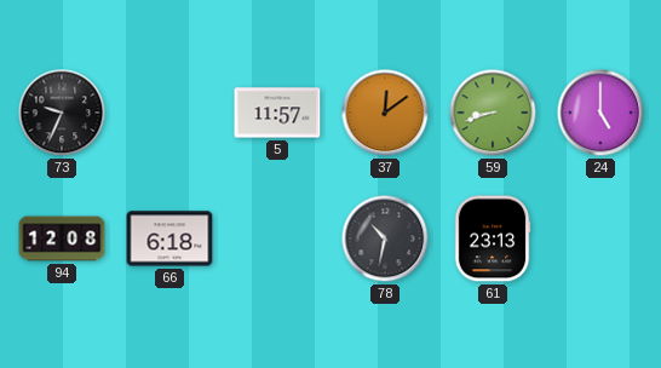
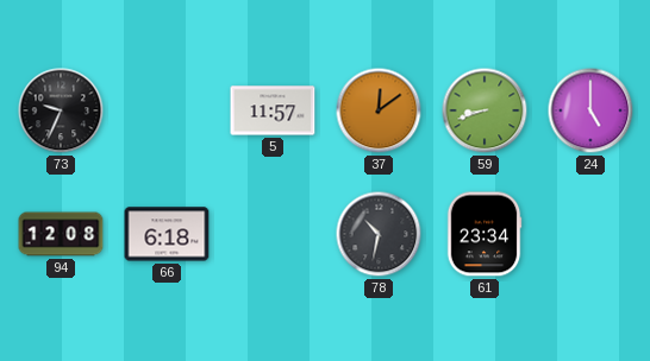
61: 23:13 -> 23:34
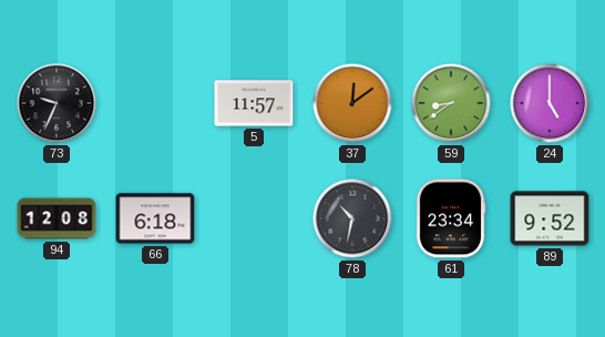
59: 8:42 -> 8:39
89: none -> 9:52
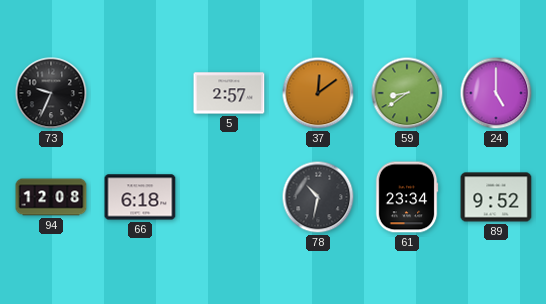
5: 11:57 -> 2:57
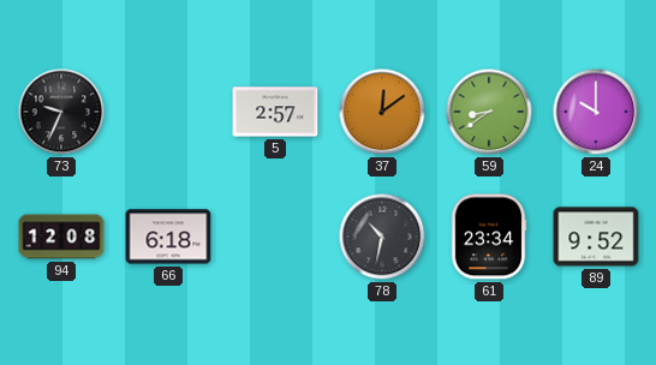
24: 5:00 -> 10:00
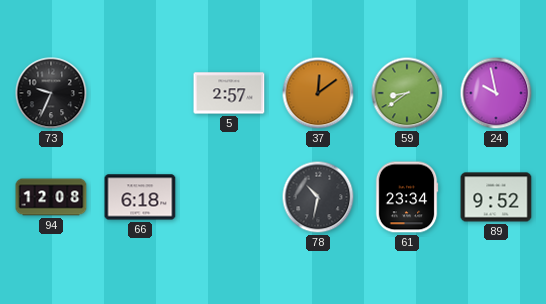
24: 10:00 -> 9:58
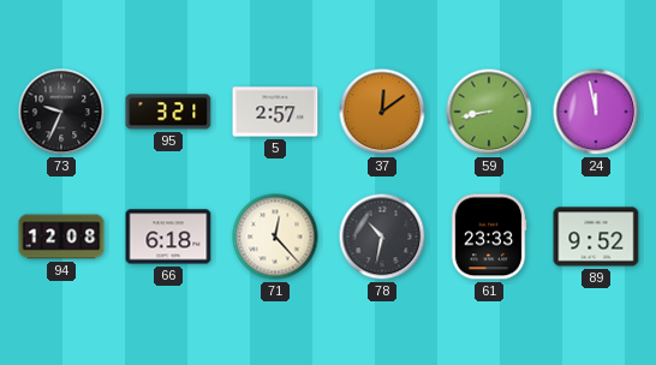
95: none -> 3:21
59: 8:39 -> 8:43
24: 9:58 -> 11:58
71: none -> 12:23
61: 23:34 -> 23:33
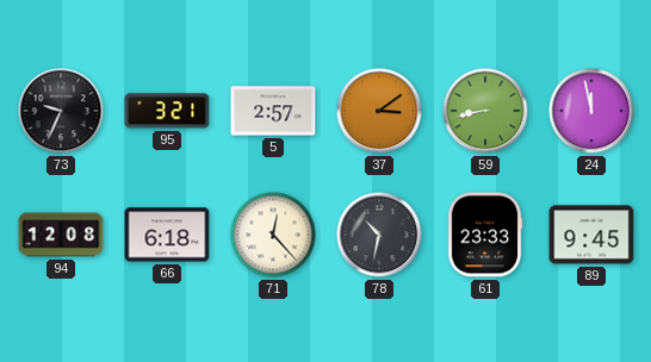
37: 12:09 -> 3:09
89: 9:52 -> 9:45
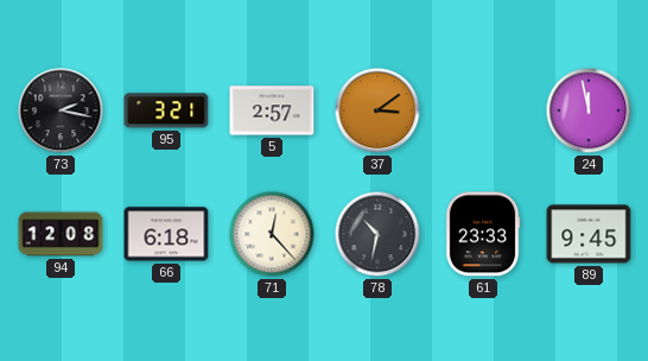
73: 9:34 -> 2:17
59: 8:43 -> none
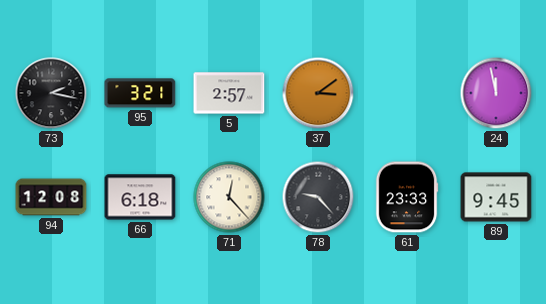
78: 10:32 -> 9:23
